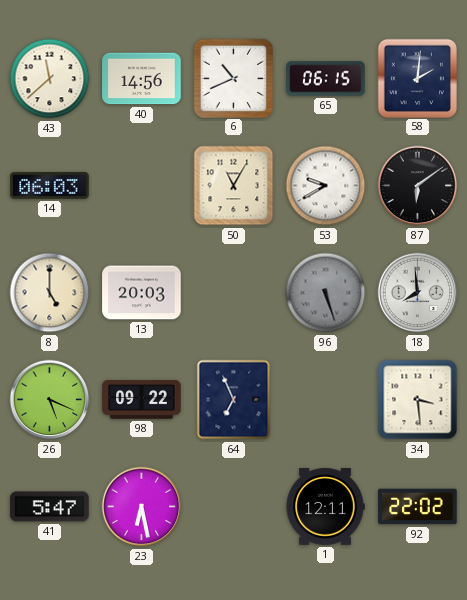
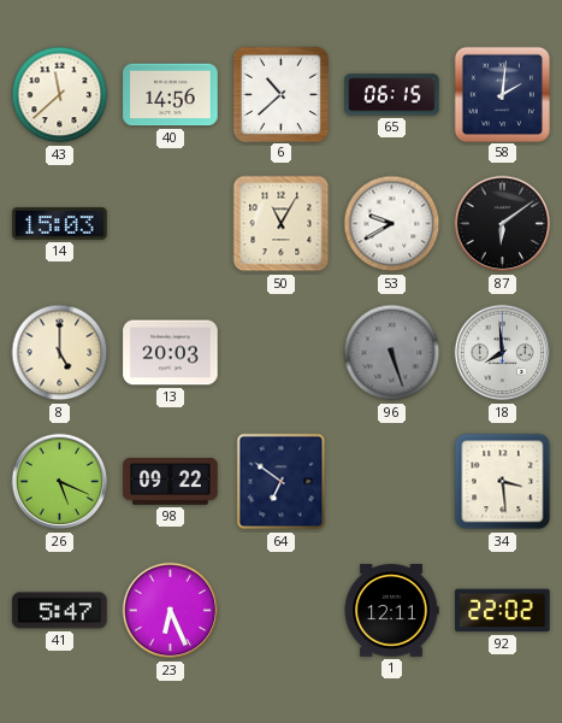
6: 10:41 -> 10:38
14: 06:03 -> 15:03
64: 6:56 -> 6:51
23: 6:28 -> 6:26
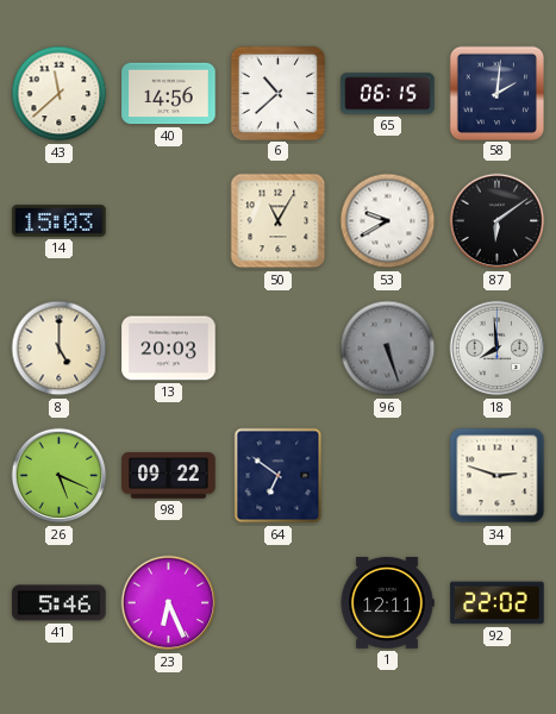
34: 3:29 -> 2:48
41: 5:47 -> 5:46
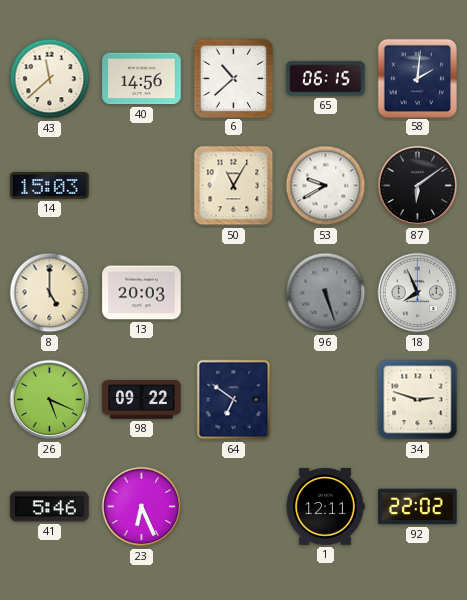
18: 7:59 -> 7:56
